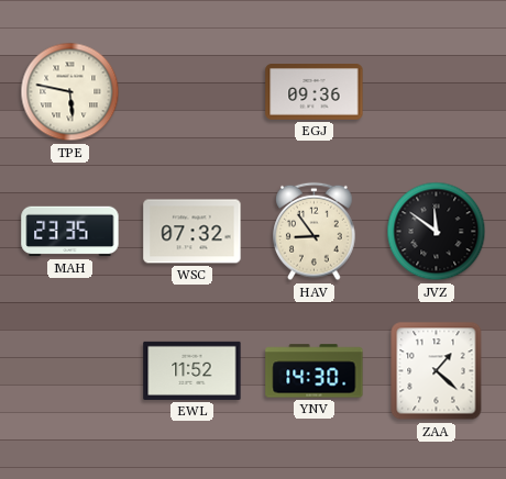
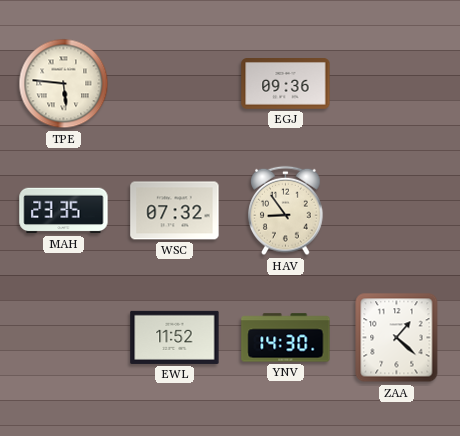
TPE: 5:47 -> 5:46
JVZ: 11:51 -> none
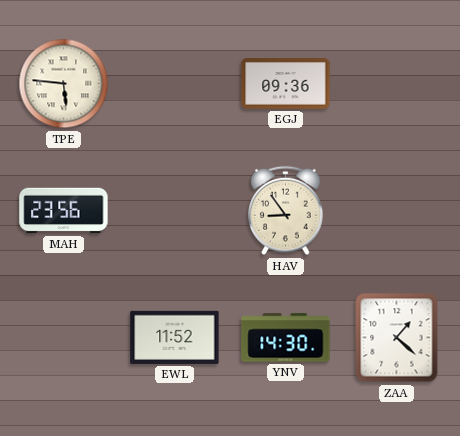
MAH: 23:35 -> 23:56
WSC: 07:32 -> none
